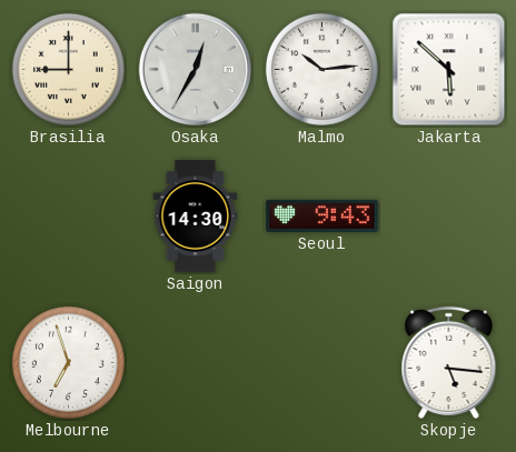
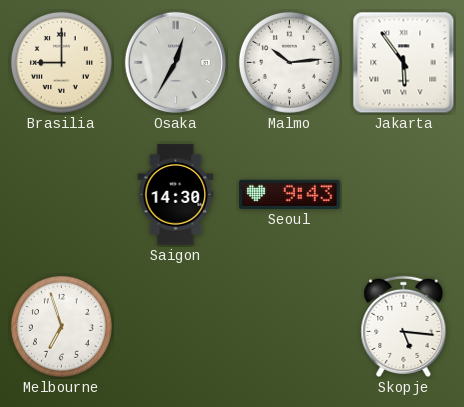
Jakarta: 5:52 -> 5:54
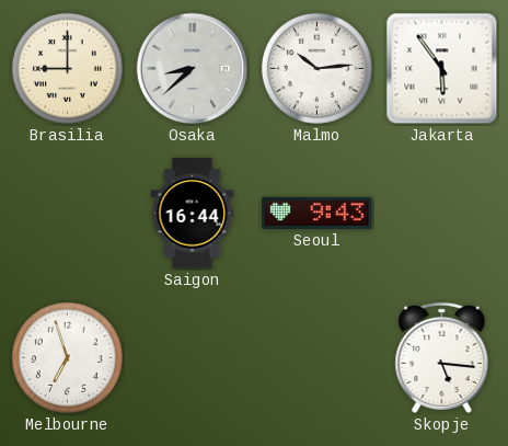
Osaka: 12:35 -> 8:38
Saigon: 14:30 -> 16:44
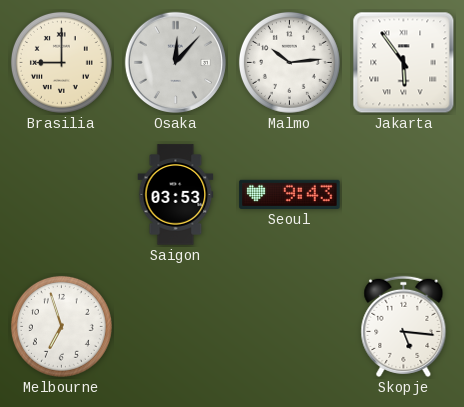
Osaka: 8:38 -> 12:07
Saigon: 16:44 -> 03:53
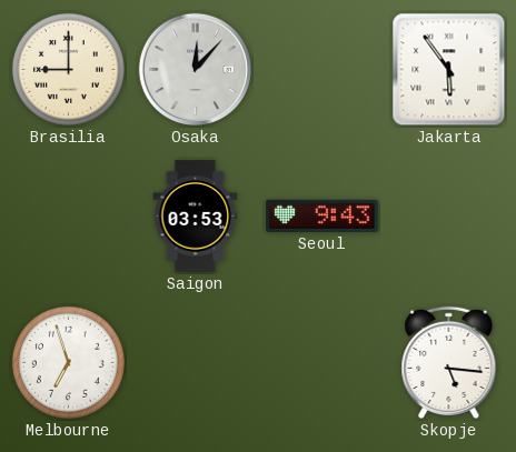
Malmo: 10:14 -> none
